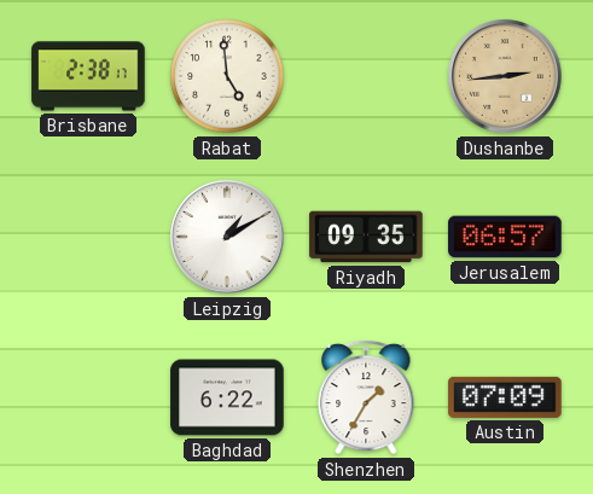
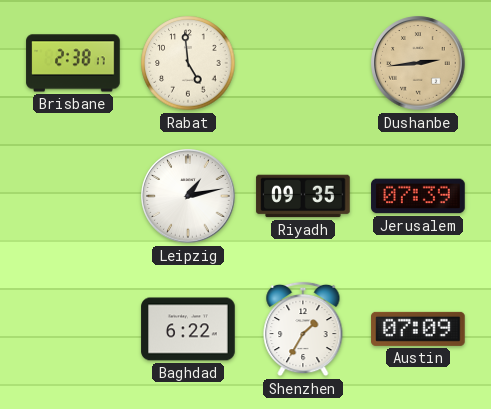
Leipzig: 1:10 -> 1:13
Jerusalem: 06:57 -> 07:39
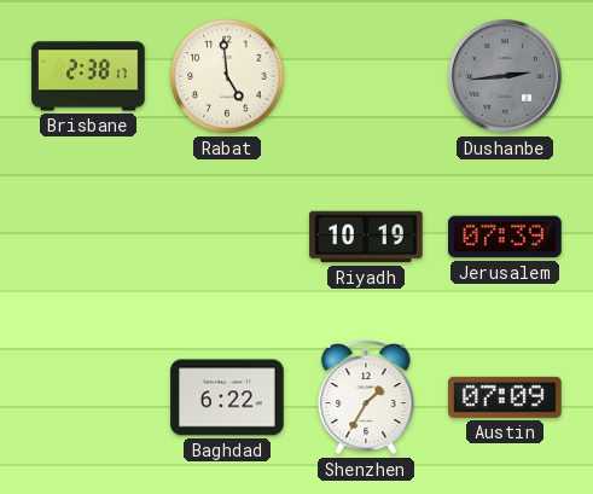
Dushanbe dial: champagne -> grey
Leipzig: 1:13 -> none
Riyadh: 09:35 -> 10:19
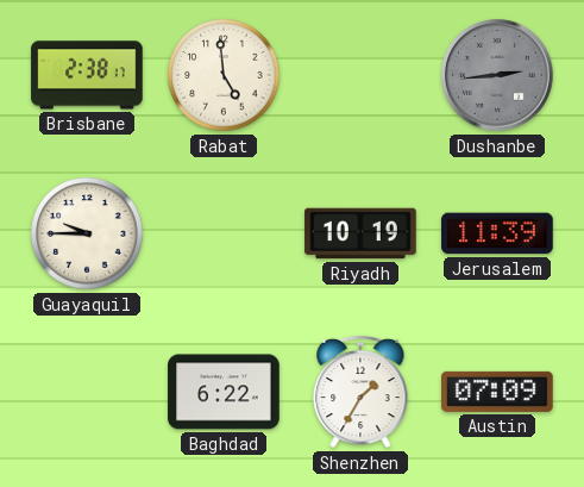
Guayaquil: none -> 9:45
Jerusalem: 07:39 -> 11:39
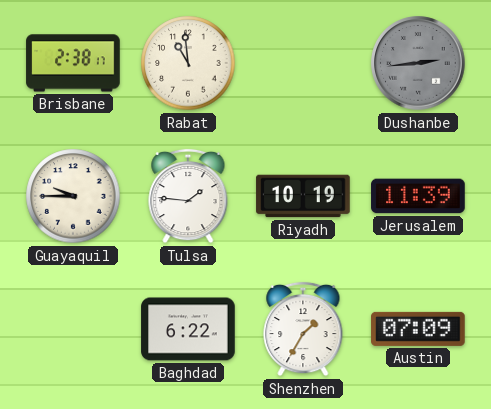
Rabat: 4:59 -> 10:59
Tulsa: none -> 1:46
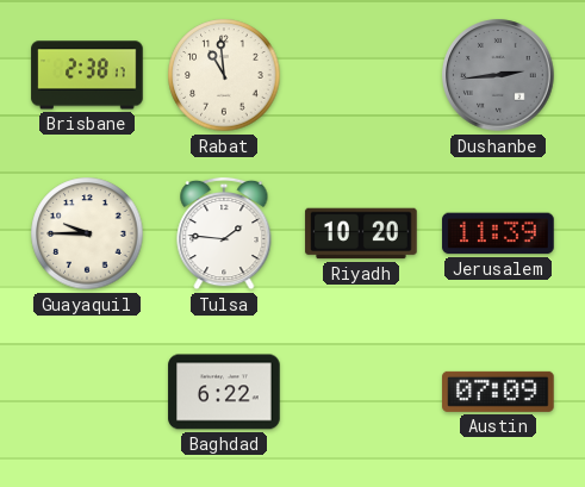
Riyadh: 10:19 -> 10:20
Shenzhen: 1:35 -> none
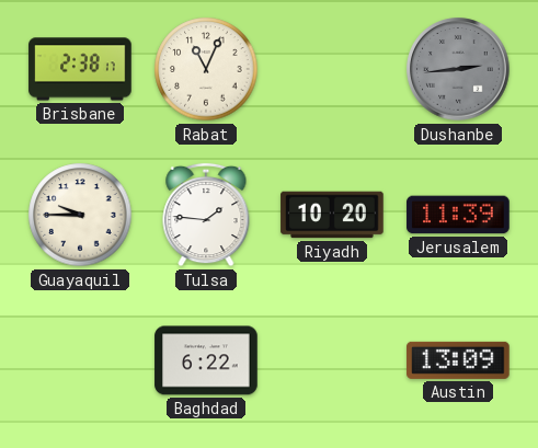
Rabat: 10:59 -> 11:04
Austin: 07:09 -> 13:09
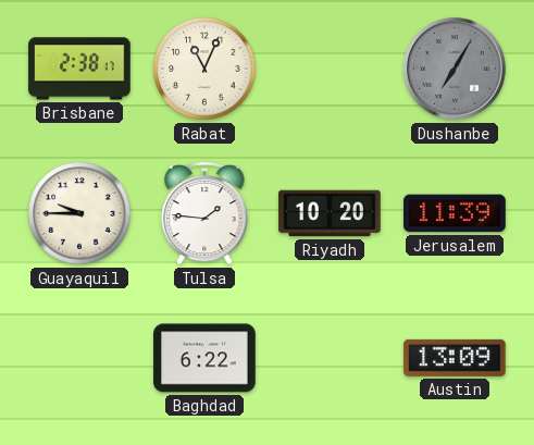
Dushanbe: 2:44 -> 7:05
